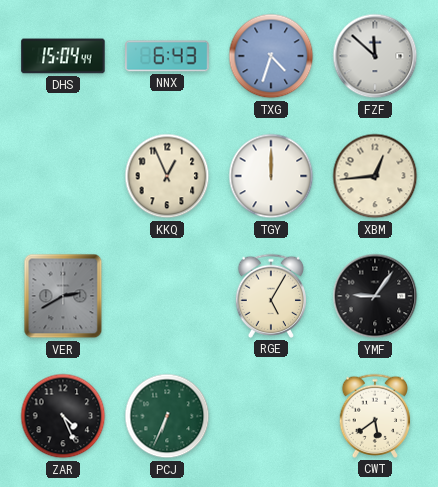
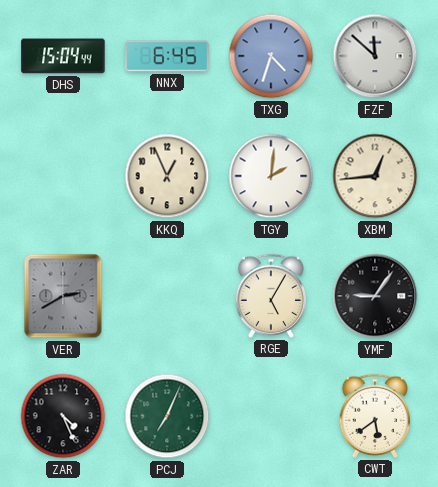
NNX: 6:43 -> 6:45
TGY: 12:00 -> 2:01
PCJ: 6:34 -> 7:04
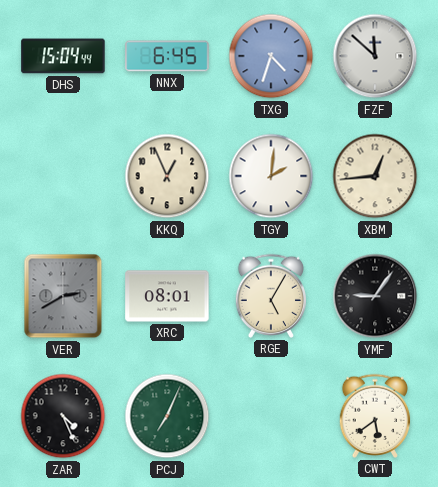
XRC: none -> 08:01
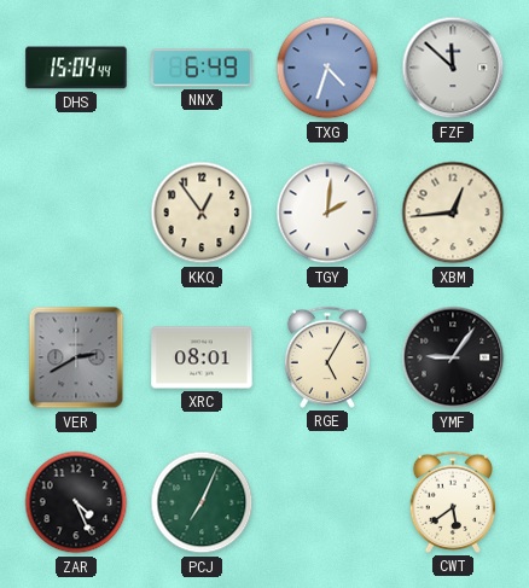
NNX: 6:45 -> 6:49
KKQ: 12:56 -> 12:54
